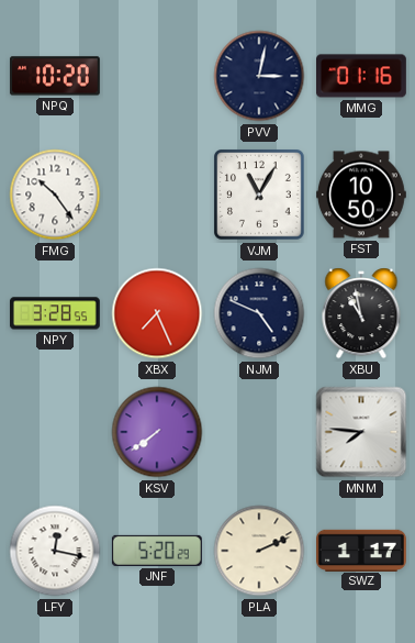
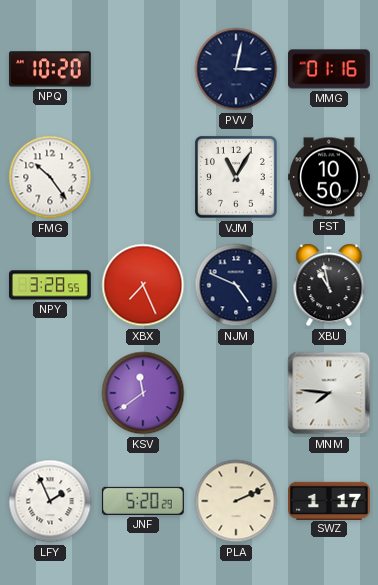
KSV: 7:39 -> 11:39
LFY: 12:17 -> 1:56
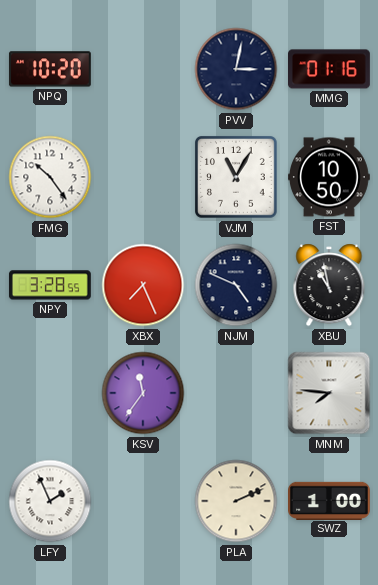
KSV: 11:39 -> 11:36
JNF: 5:20 -> none
SWZ: 1:17 -> 1:00
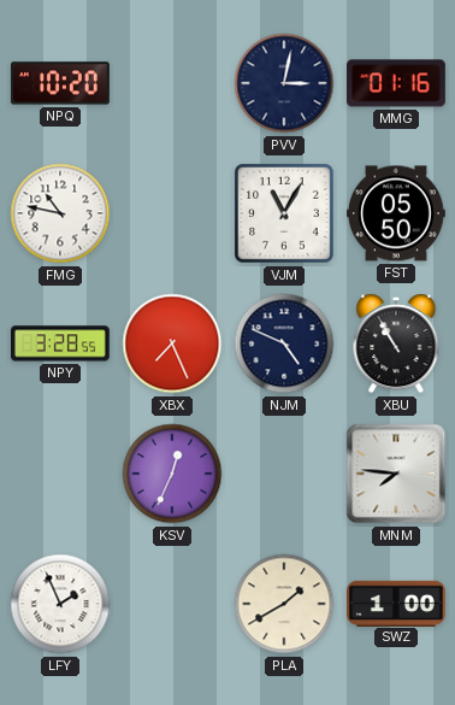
FMG: 10:24 -> 10:47
FST: 10:50 -> 05:50
XBU: 10:58 -> 10:55
KSV: 11:36 -> 12:34
PLA: 2:11 -> 1:40
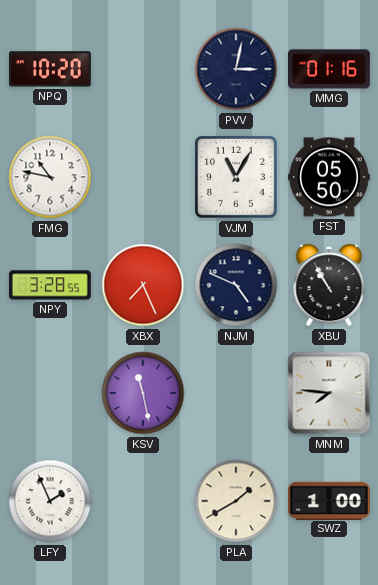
KSV: 12:34 -> 11:28
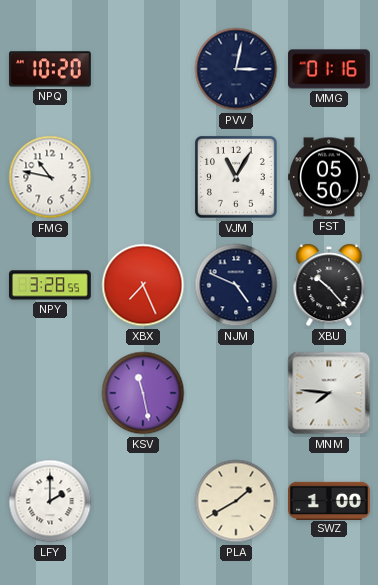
XBU: 10:55 -> 10:23
LFY: 1:56 -> 2:00
